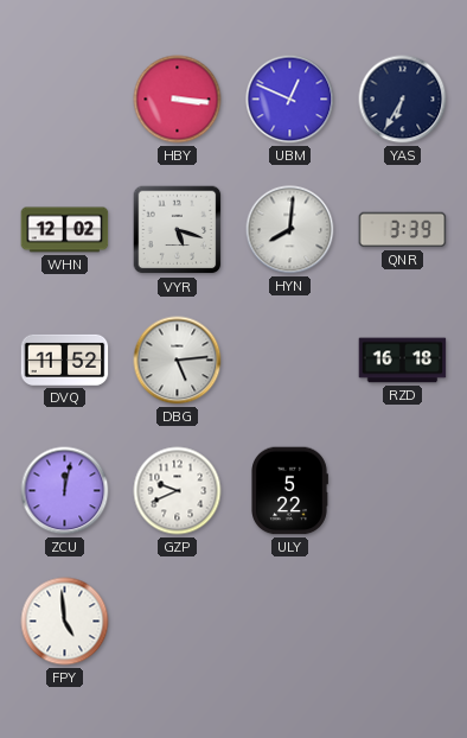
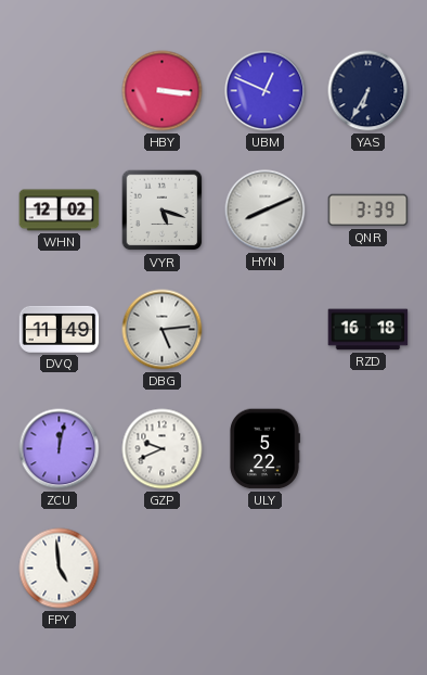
HYN: 8:01 -> 8:11
DVQ: 11:52 -> 11:49
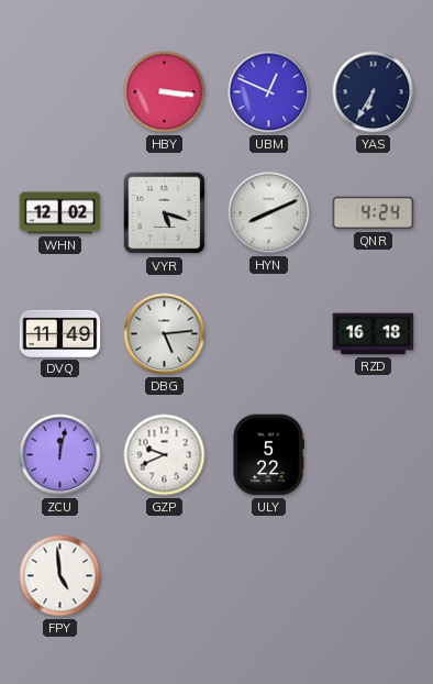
QNR: 3:39 -> 4:24
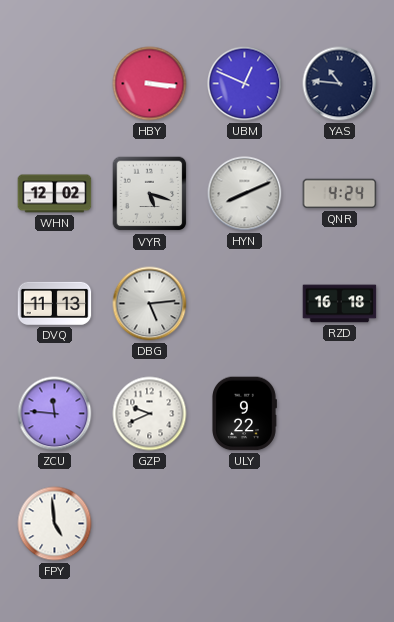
YAS: 6:35 -> 10:46
DVQ: 11:49 -> 11:13
ZCU: 12:02 -> 11:46
ULY: 5:22 -> 9:22
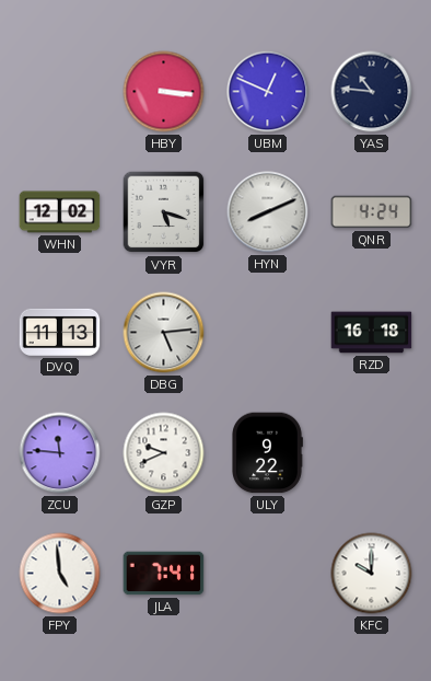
JLA: none -> 7:41
KFC: none -> 10:00
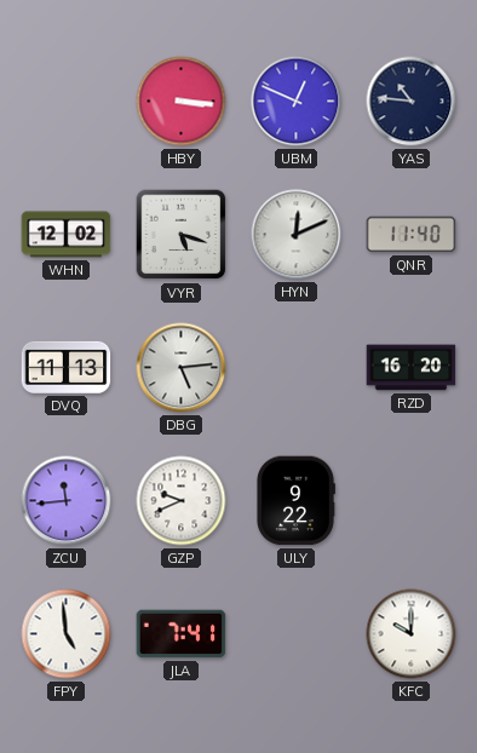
HYN: 8:11 -> 12:11
QNR: 4:24 -> 11:40
RZD: 16:18 -> 16:20
ZCU: 11:46 -> 11:44
